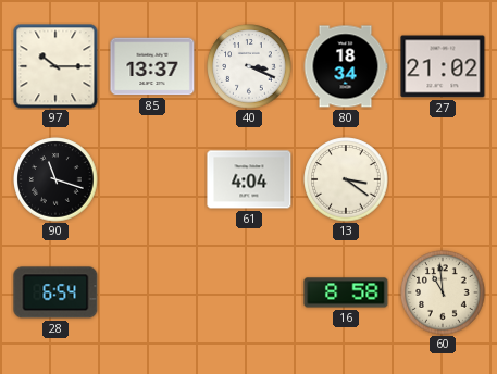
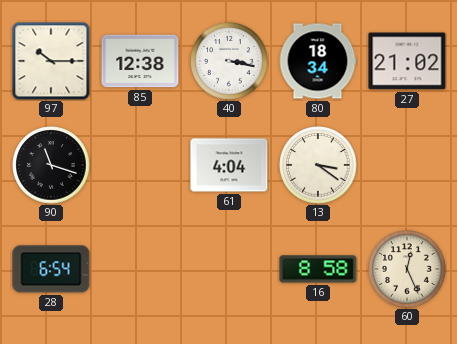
85: 13:37 -> 12:38
40: 3:19 -> 3:17
60: 10:59 -> 12:26
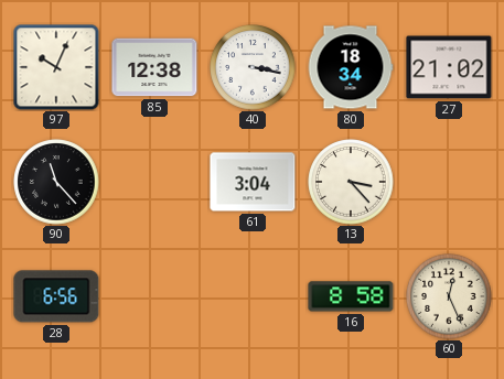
97: 10:15 -> 10:04
90: 11:18 -> 11:23
61: 4:04 -> 3:04
13: 3:21 -> 3:23
28: 6:54 -> 6:56
